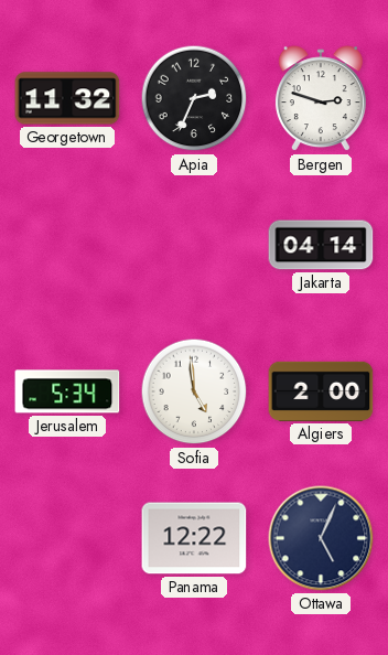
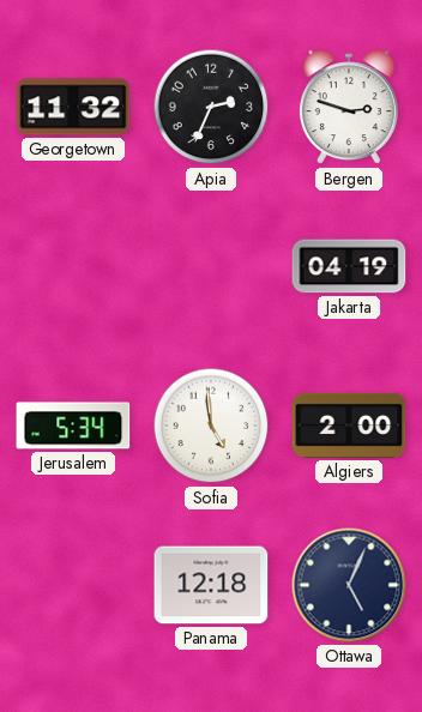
Jakarta: 04:14 -> 04:19
Panama: 12:22 -> 12:18
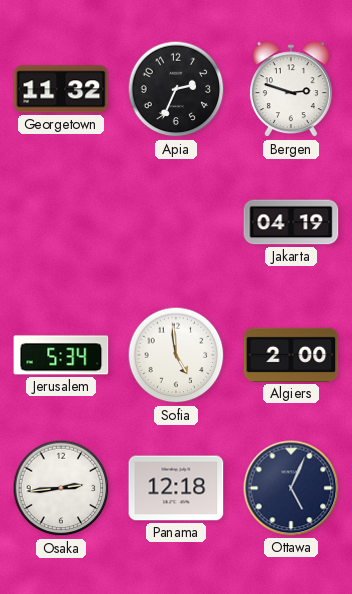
Osaka: none -> 2:44
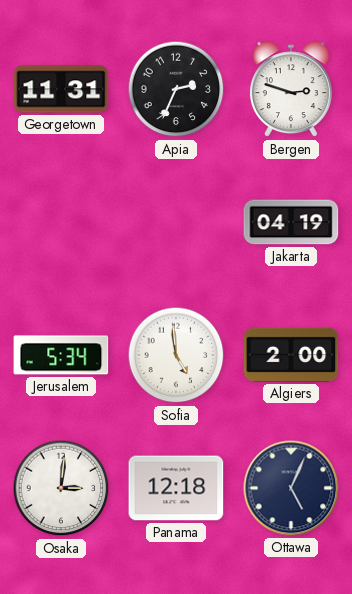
Georgetown: 11:32 -> 11:31
Osaka: 2:44 -> 3:01
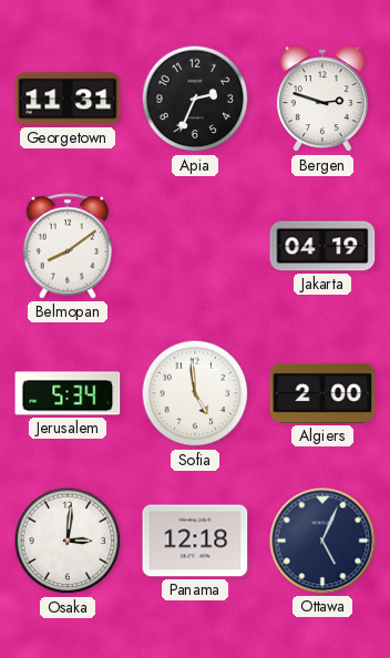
Belmopan: none -> 8:09
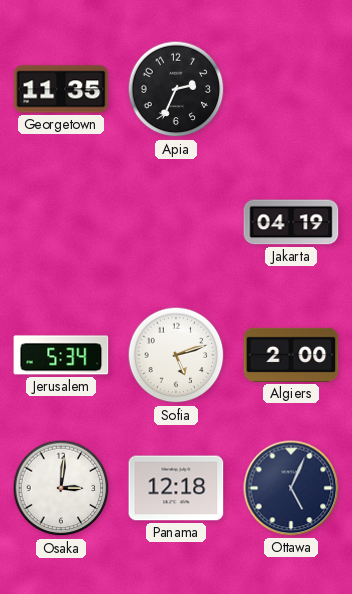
Georgetown: 11:31 -> 11:35
Bergen: 2:48 -> none
Belmopan: 8:09 -> none
Sofia: 4:59 -> 5:12
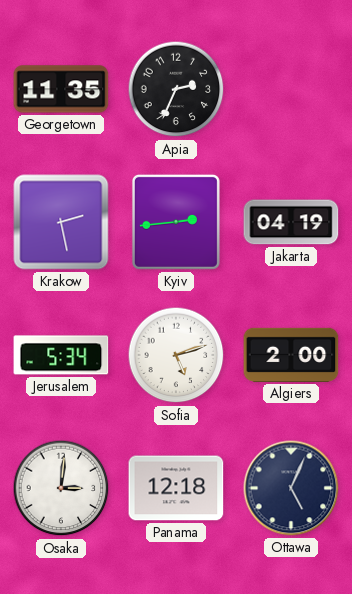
Krakow: none -> 2:28
Kyiv: none -> 2:44
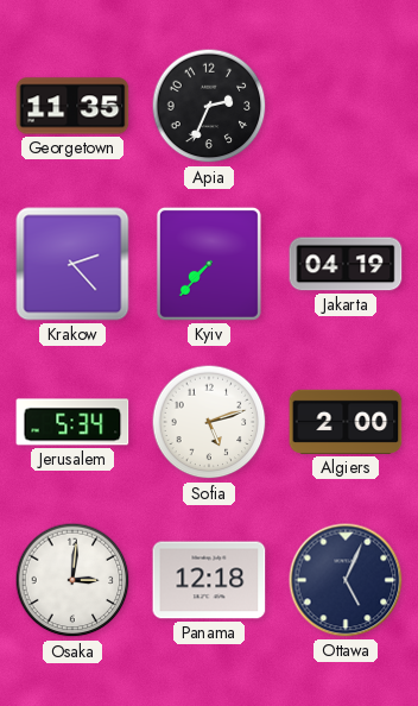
Krakow: 2:28 -> 2:23
Kyiv: 2:44 -> 7:37
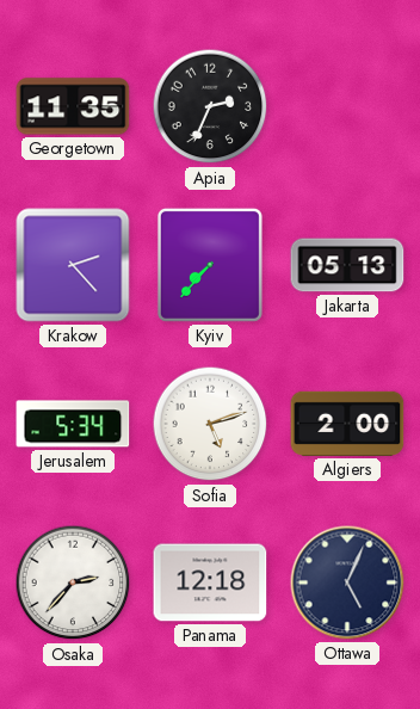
Jakarta: 04:19 -> 05:13
Osaka: 3:01 -> 2:37
